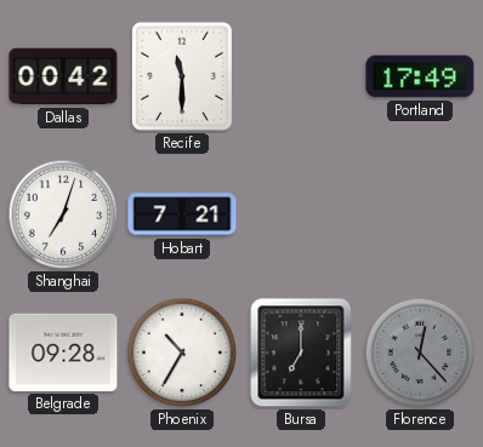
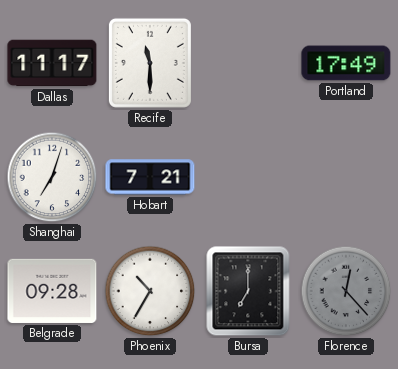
Dallas: 00:42 -> 11:17
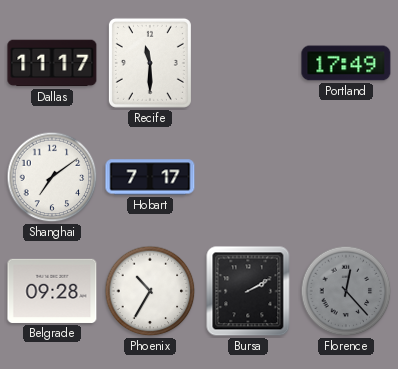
Shanghai: 7:03 -> 7:09
Hobart: 7:21 -> 7:17
Bursa: 7:00 -> 2:10
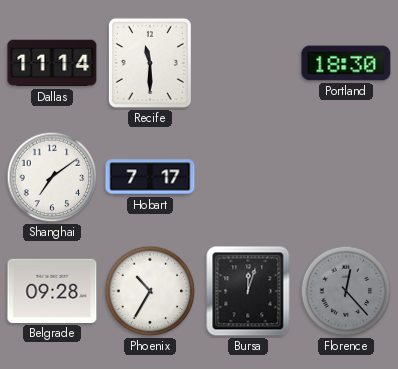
Dallas: 11:17 -> 11:14
Portland: 17:49 -> 18:30
Bursa: 2:10 -> 12:03
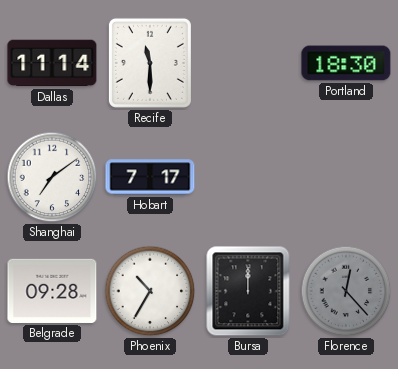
Bursa: 12:03 -> 12:00
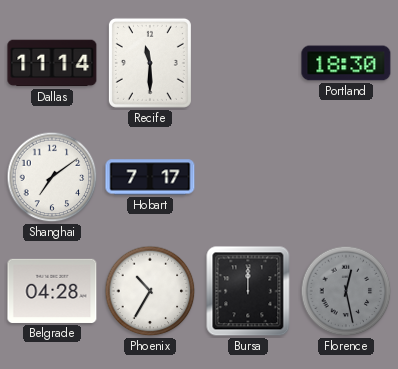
Belgrade: 09:28 -> 04:28
Florence: 12:23 -> 12:28
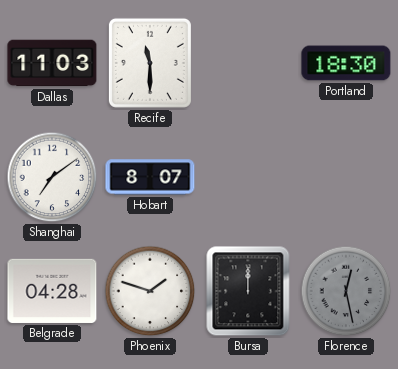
Dallas: 11:14 -> 11:03
Hobart: 7:17 -> 8:07
Phoenix: 10:35 -> 1:48
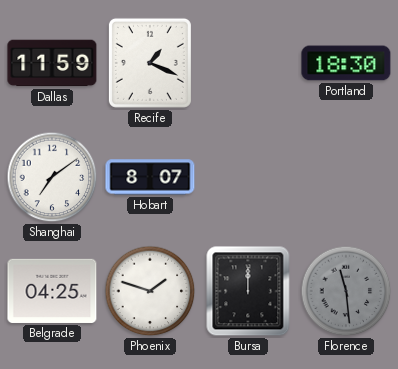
Dallas: 11:03 -> 11:59
Recife: 11:30 -> 1:19
Belgrade: 04:28 -> 04:25
Florence: 12:28 -> 11:29
